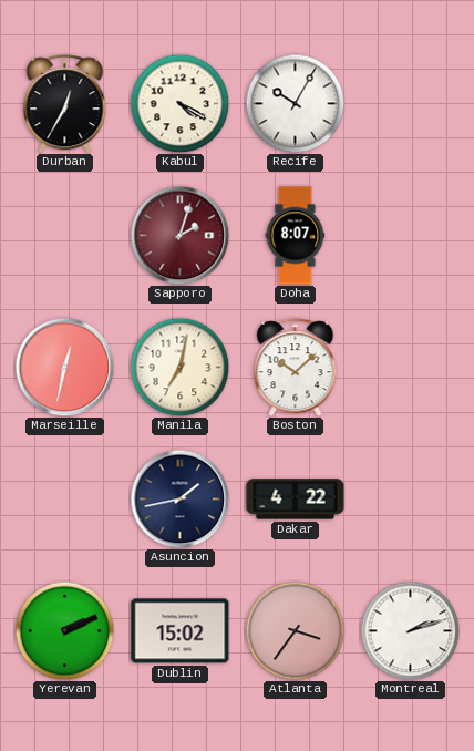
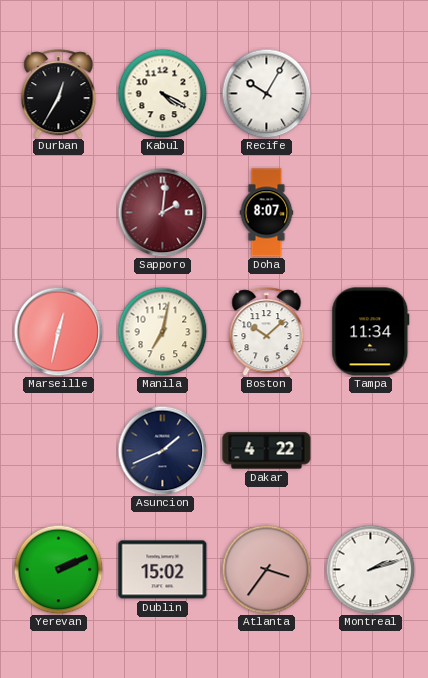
Sapporo: 2:03 -> 2:01
Tampa: none -> 11:34
Asuncion: 1:43 -> 1:41
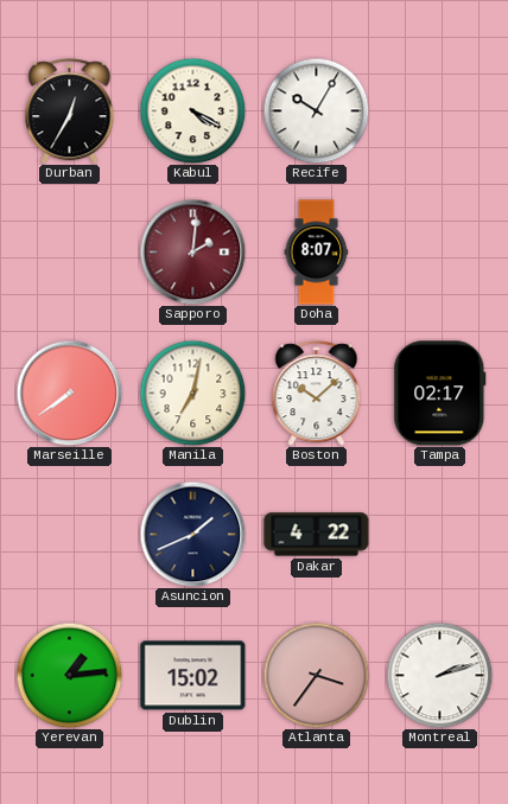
Marseille: 12:32 -> 7:39
Tampa: 11:34 -> 02:17
Yerevan: 2:11 -> 1:14
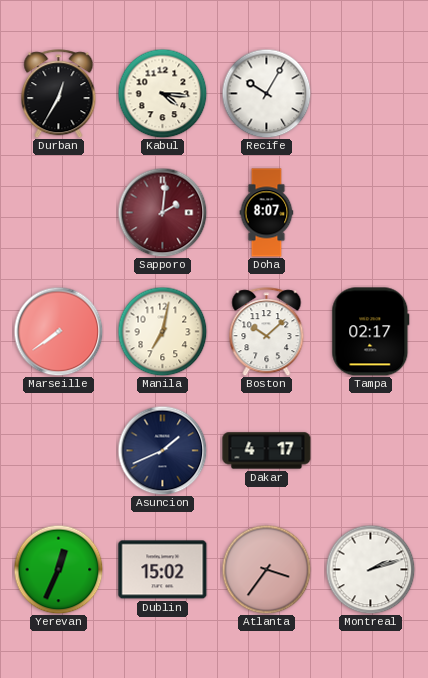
Kabul: 4:20 -> 4:16
Dakar: 4:22 -> 4:17
Yerevan: 1:14 -> 12:34
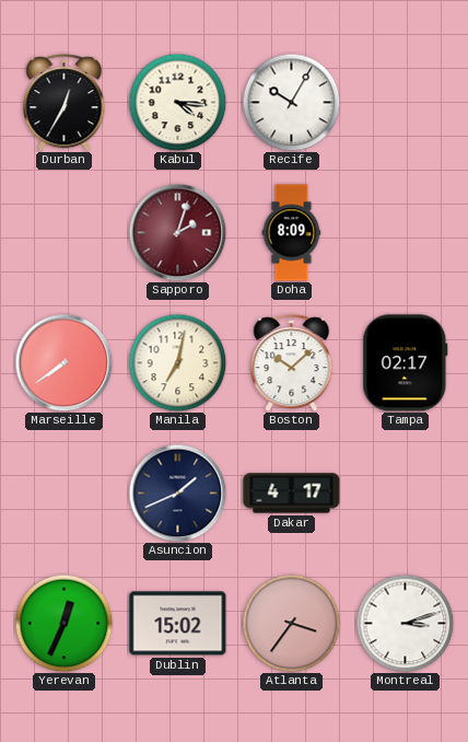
Sapporo: 2:01 -> 2:03
Doha: 8:07 -> 8:09
Montreal: 2:12 -> 3:12
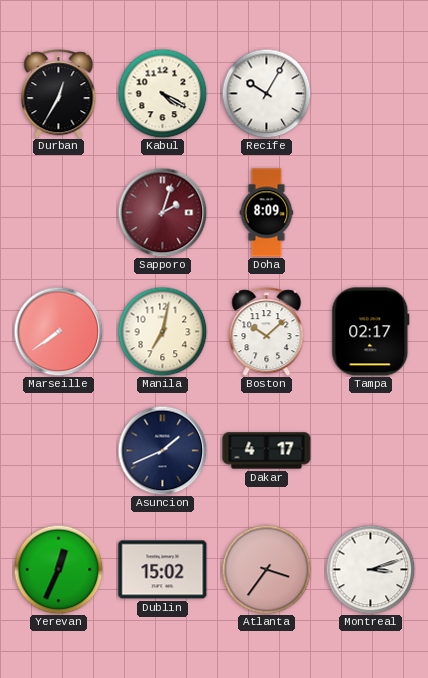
Kabul: 4:16 -> 4:20
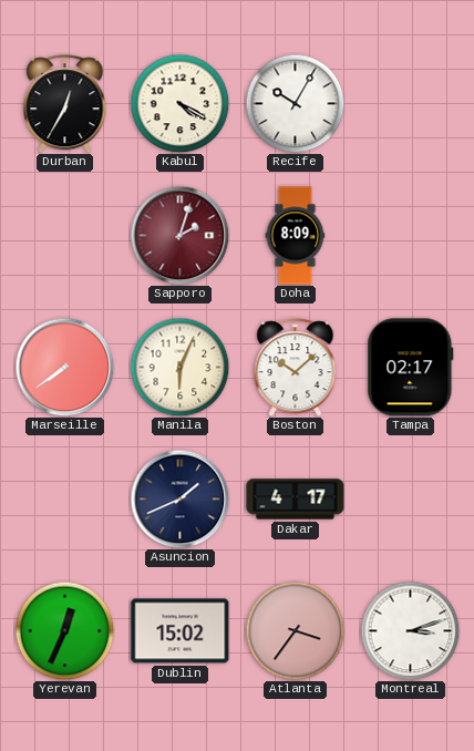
Manila: 7:02 -> 6:04
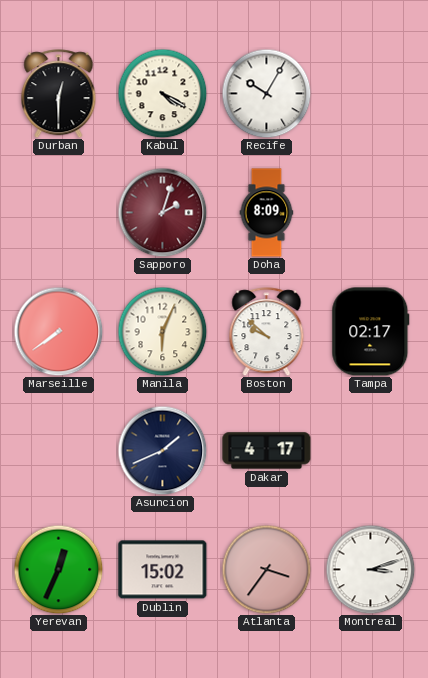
Durban: 12:35 -> 12:30
Boston: 10:08 -> 9:52
